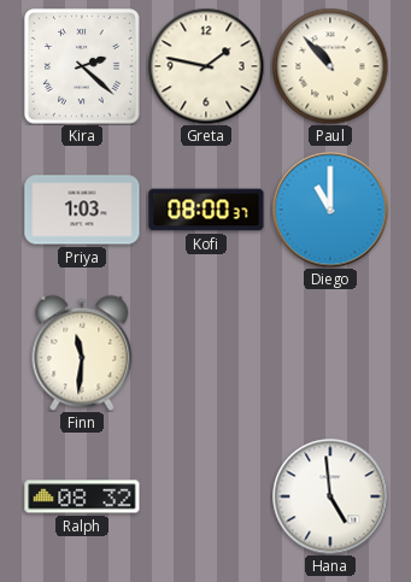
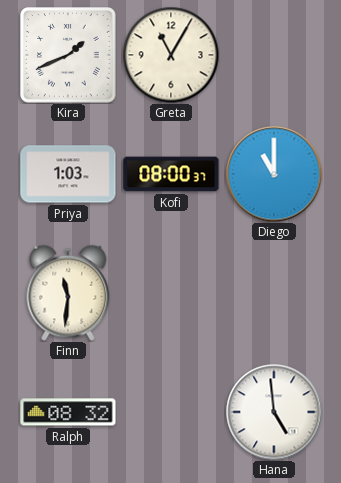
Kira: 2:22 -> 1:41
Greta: 1:47 -> 11:05
Paul: 10:53 -> none
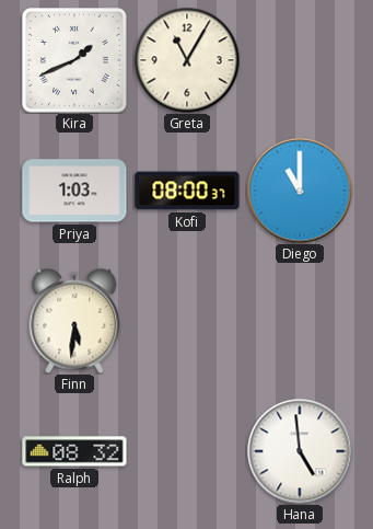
Finn: 11:31 -> 5:31
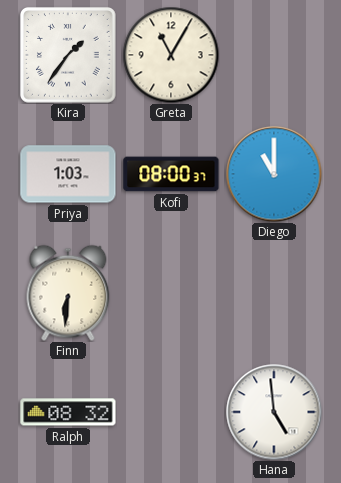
Kira: 1:41 -> 1:36
Finn: 5:31 -> 6:31
